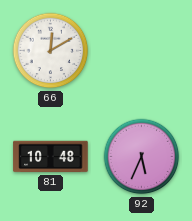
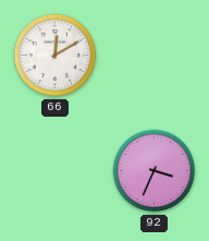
81: 10:48 -> none
92: 5:34 -> 3:34
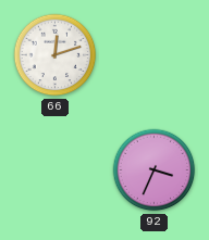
66: 12:10 -> 12:12
